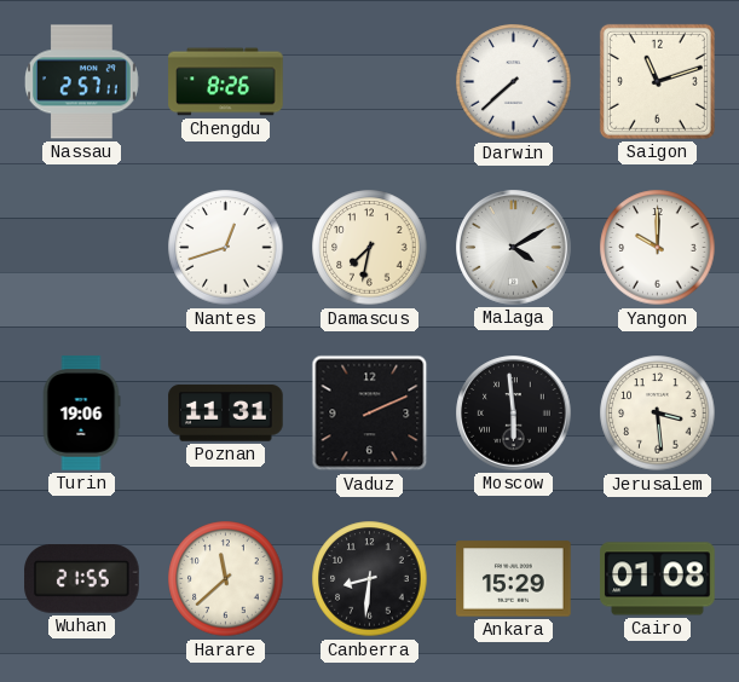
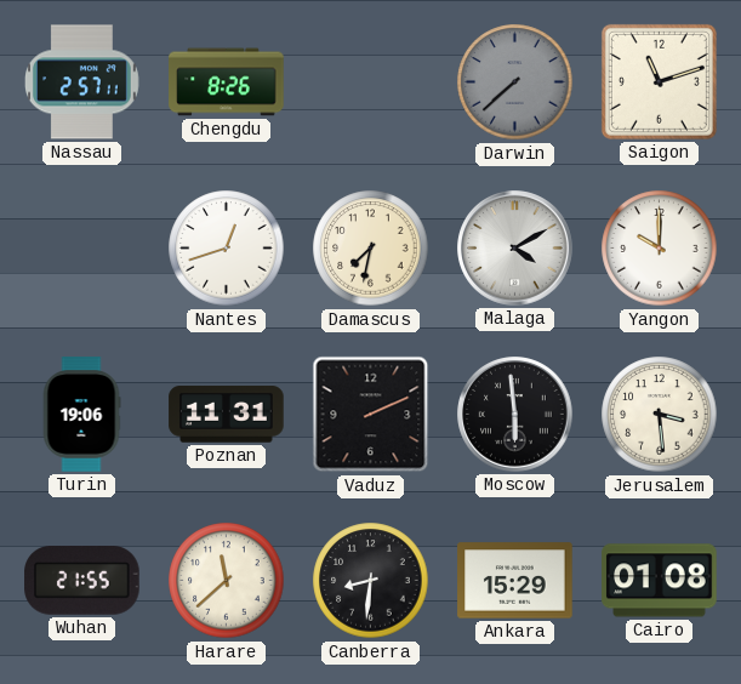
Darwin dial: white -> grey
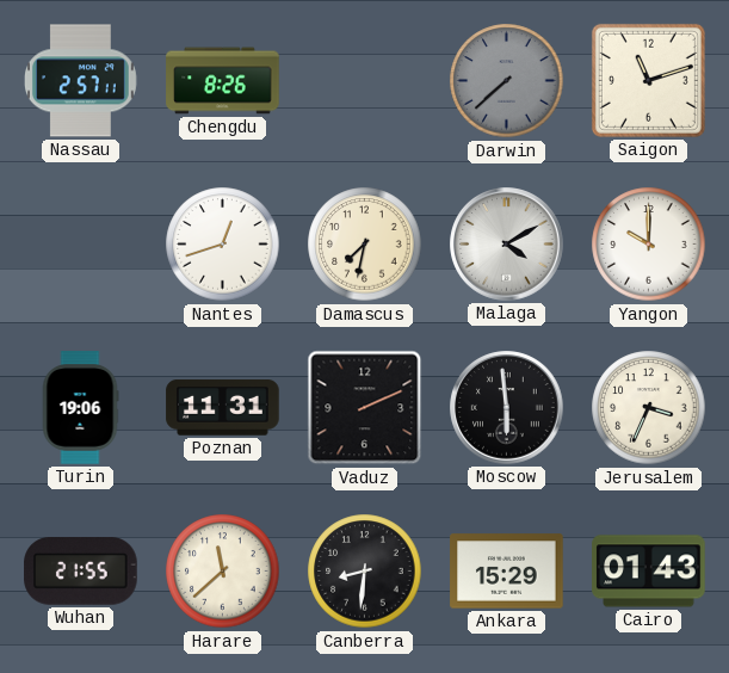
Jerusalem: 3:29 -> 3:34
Cairo: 01:08 -> 01:43
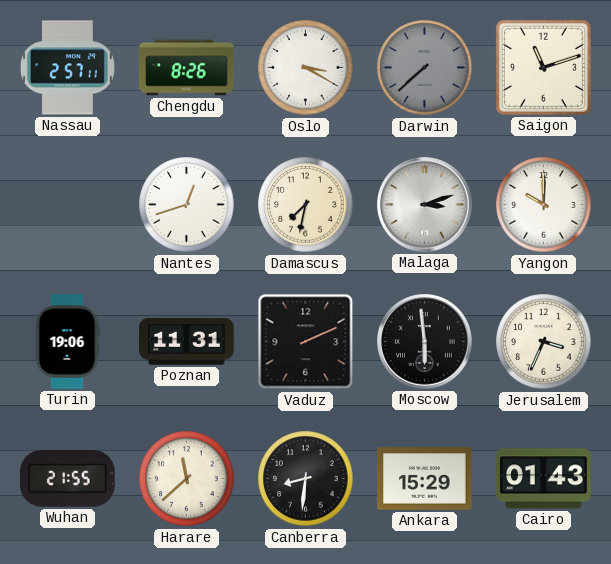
Oslo: none -> 3:20
Malaga: 4:10 -> 3:12
